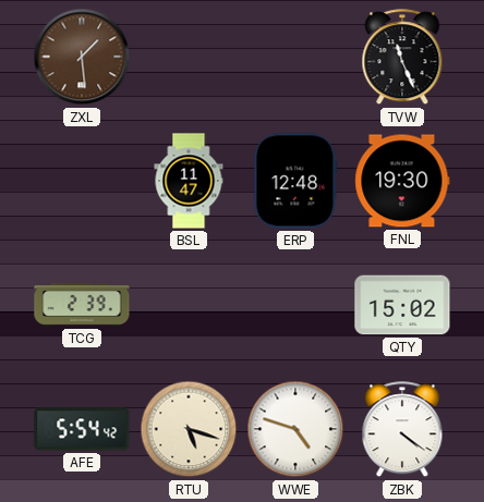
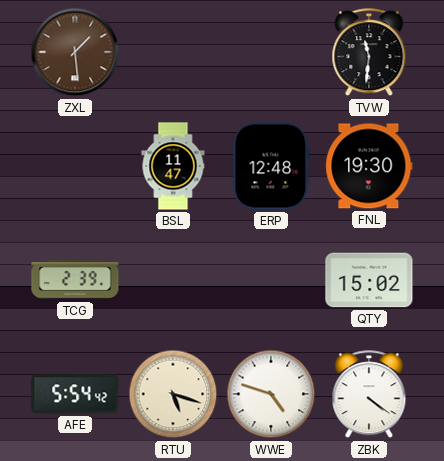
TVW: 11:26 -> 11:31
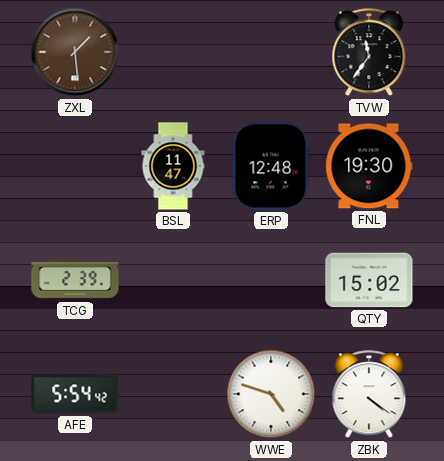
TVW: 11:31 -> 11:36
RTU: 5:18 -> none
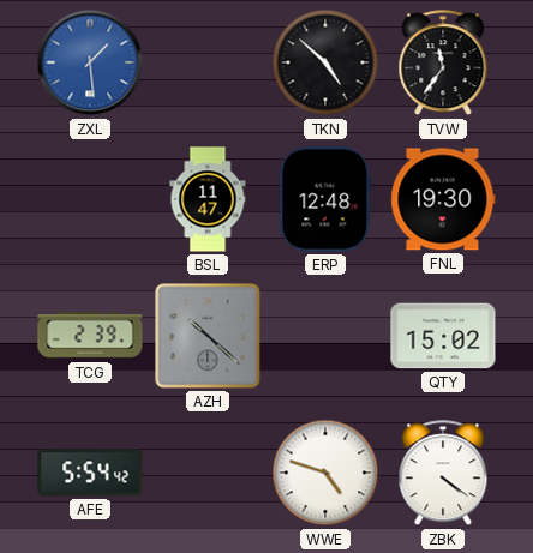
ZXL dial: brown -> blue
TKN: none -> 4:52
AZH: none -> 10:22
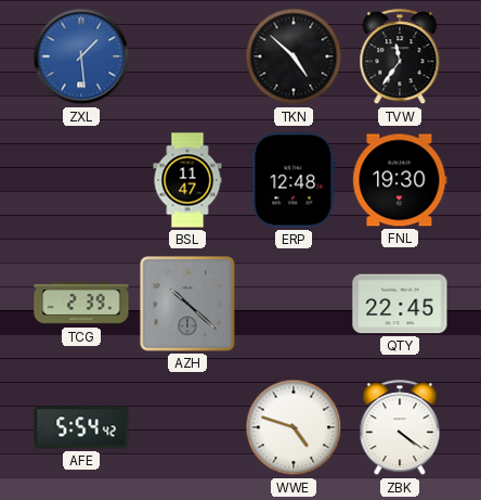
QTY: 15:02 -> 22:45
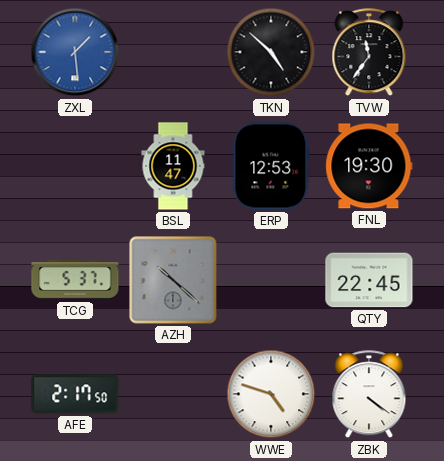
ERP: 12:48 -> 12:53
TCG: 2:39 -> 5:37
AFE: 5:54 -> 2:17
